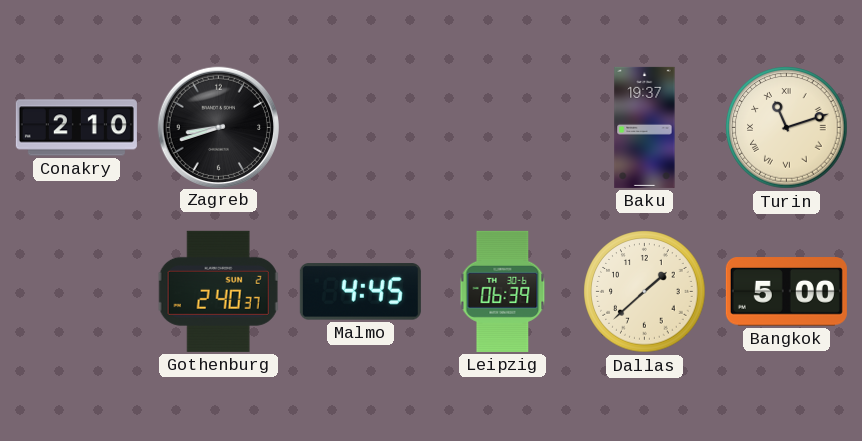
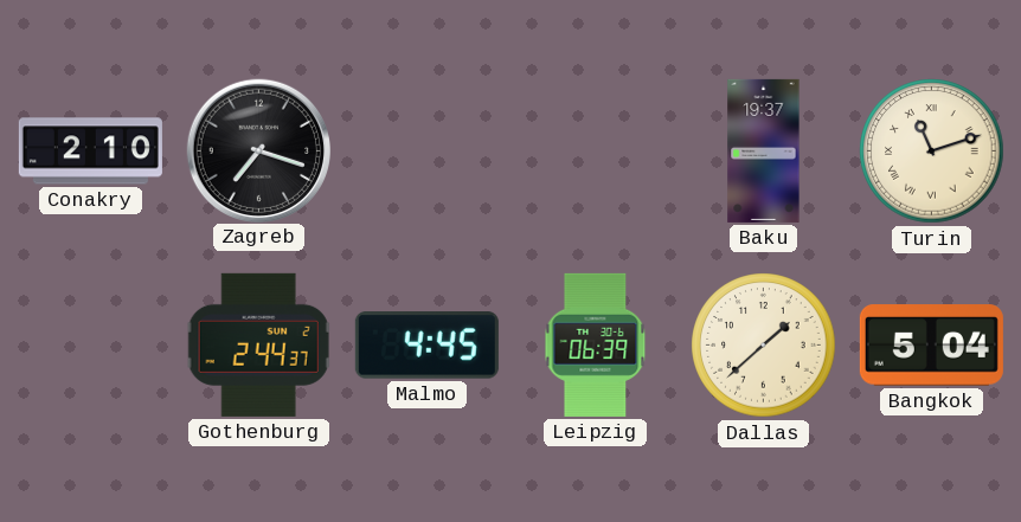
Zagreb: 8:42 -> 7:18
Gothenburg: 2:40 -> 2:44
Bangkok: 5:00 -> 5:04
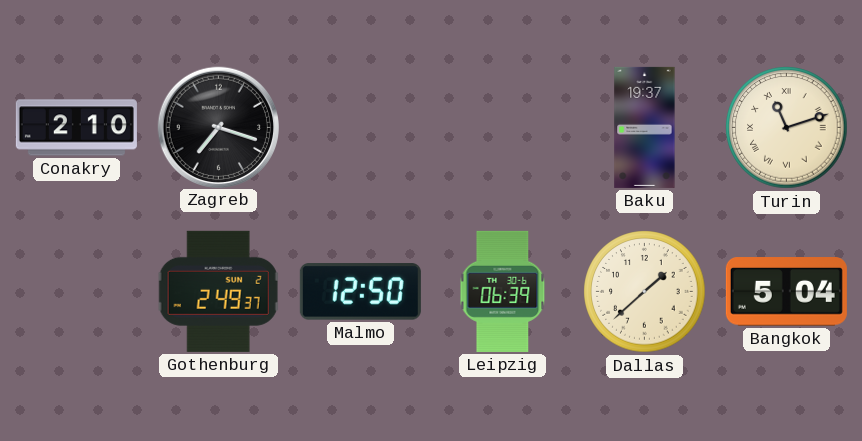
Gothenburg: 2:44 -> 2:49
Malmo: 4:45 -> 12:50
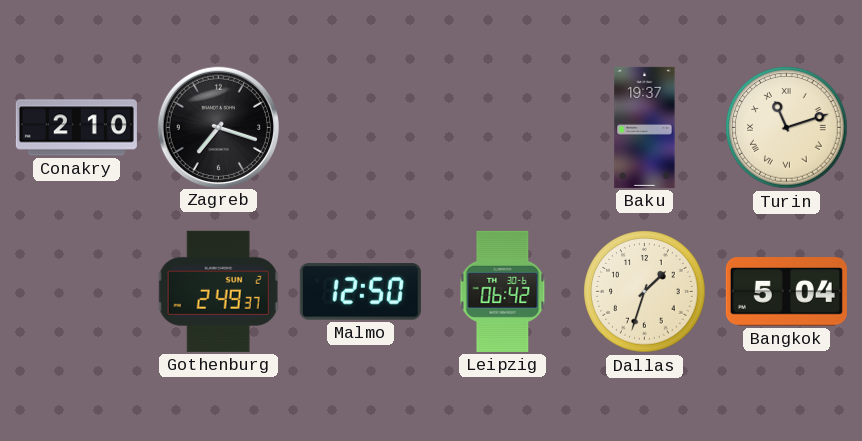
Leipzig: 06:39 -> 06:42
Dallas: 1:38 -> 1:33
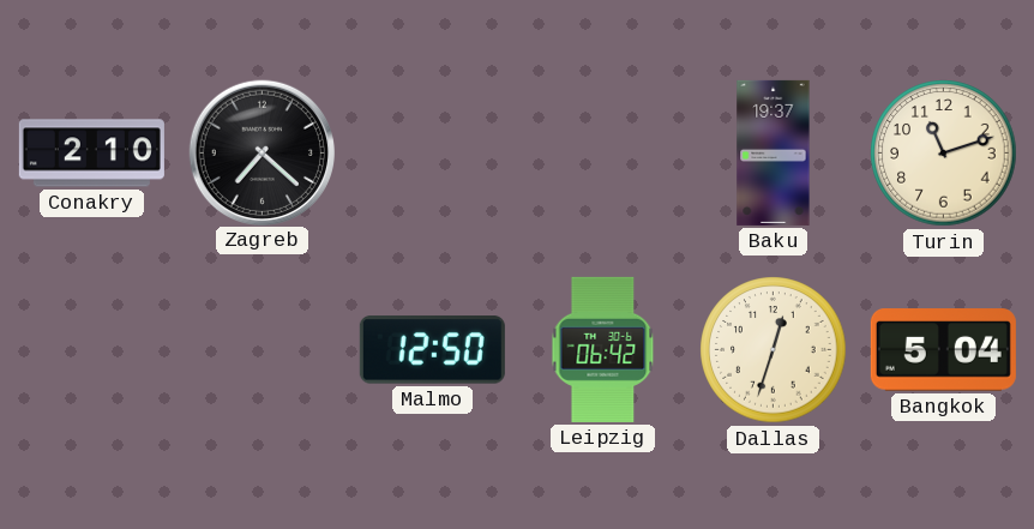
Zagreb: 7:18 -> 7:22
Turin numerals: Roman -> Arabic
Gothenburg: 2:49 -> none
Dallas: 1:33 -> 12:33
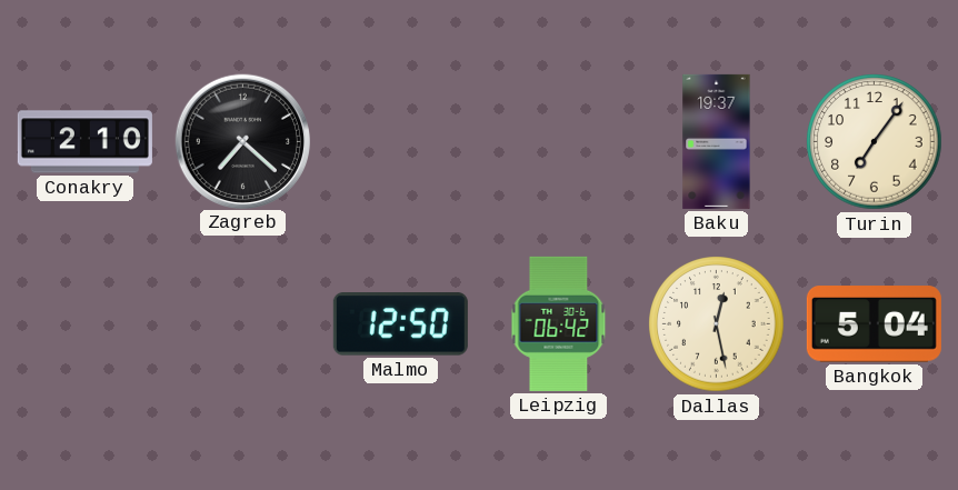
Turin: 11:12 -> 7:06
Dallas: 12:33 -> 12:28
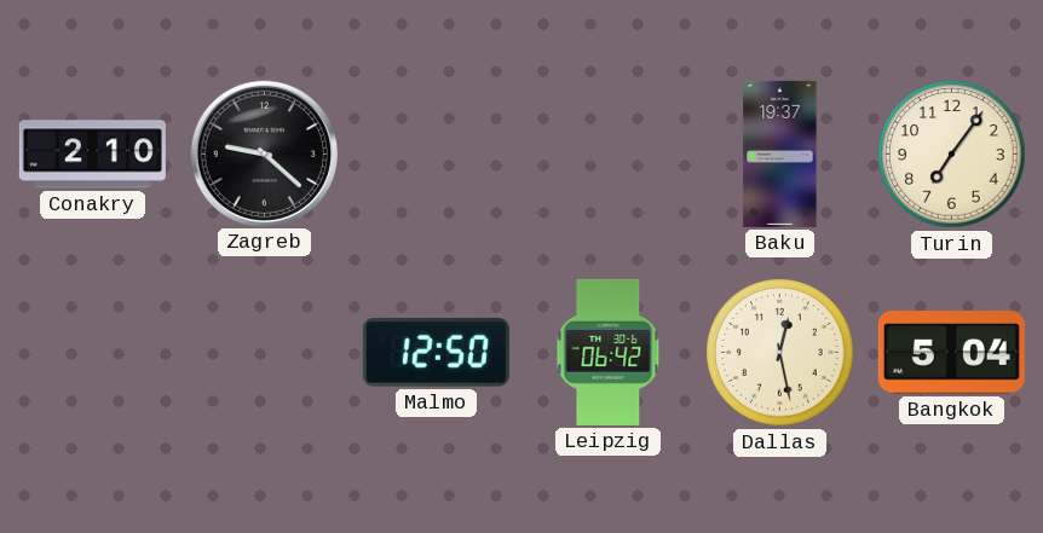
Zagreb: 7:22 -> 9:22
